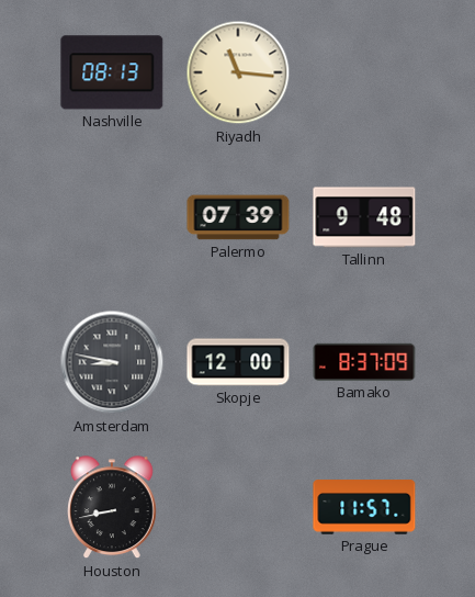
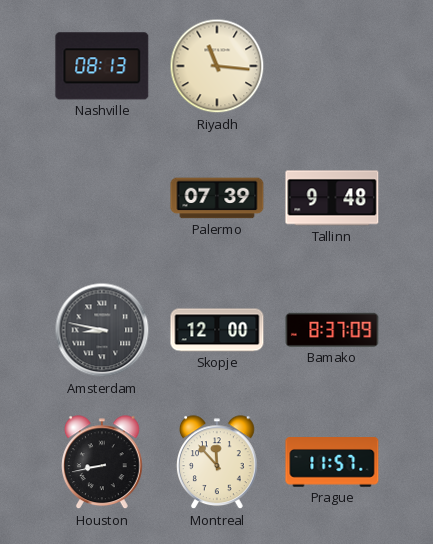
Montreal: none -> 11:53
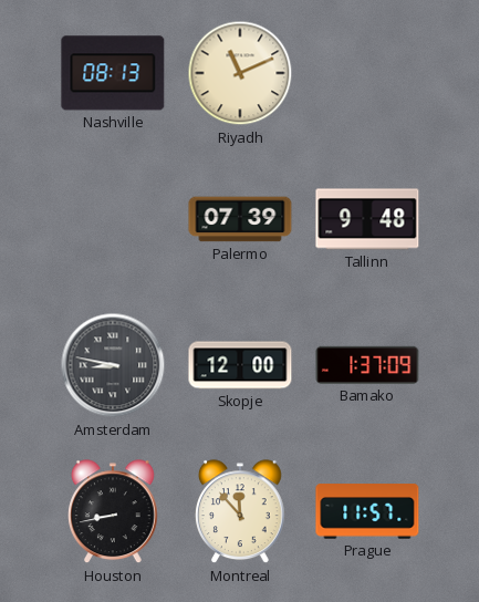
Riyadh: 11:16 -> 11:11
Bamako: 8:37 -> 1:37
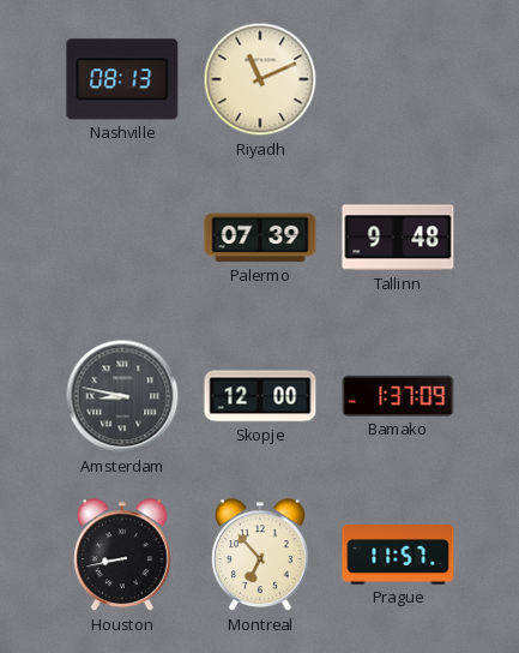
Montreal: 11:53 -> 6:53
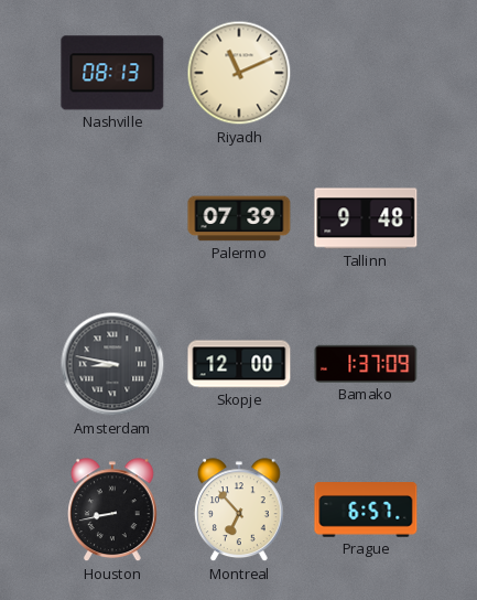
Prague: 11:57 -> 6:57
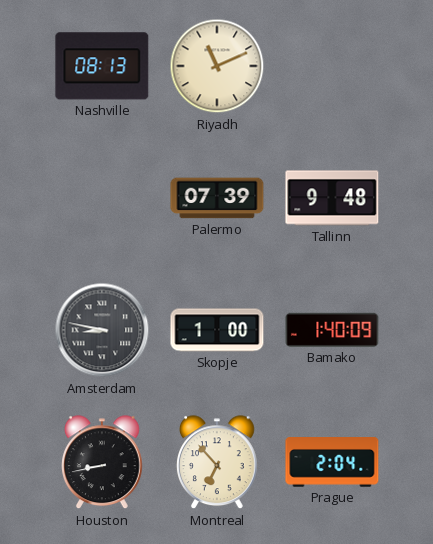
Skopje: 12:00 -> 1:00
Bamako: 1:37 -> 1:40
Prague: 6:57 -> 2:04
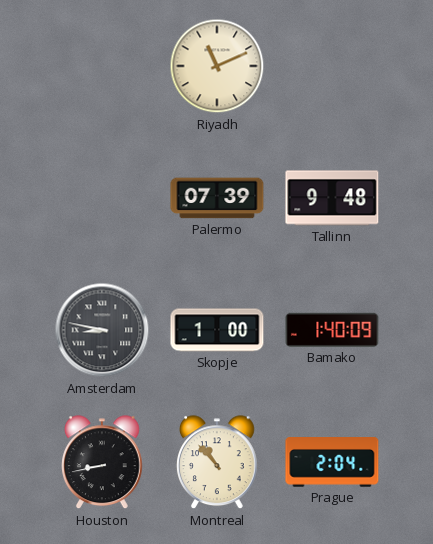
Nashville: 08:13 -> none
Montreal: 6:53 -> 10:53
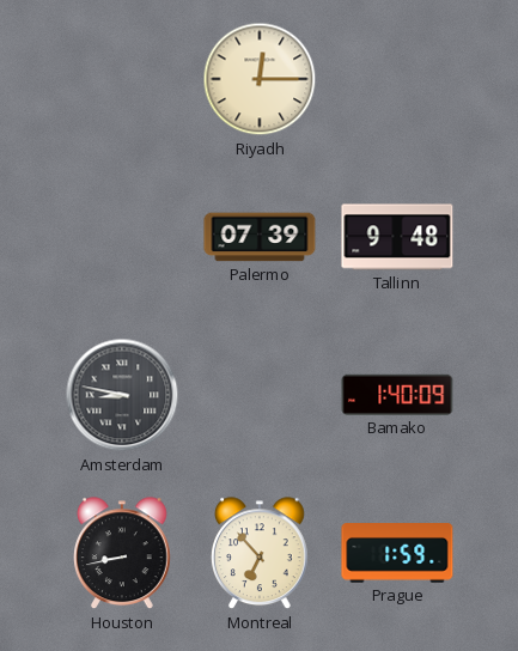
Riyadh: 11:11 -> 12:15
Skopje: 1:00 -> none
Montreal: 10:53 -> 6:53
Prague: 2:04 -> 1:59
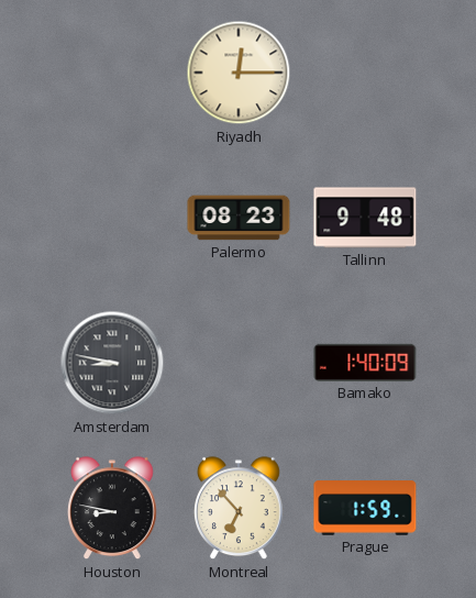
Palermo: 07:39 -> 08:23
Houston: 8:43 -> 8:47
